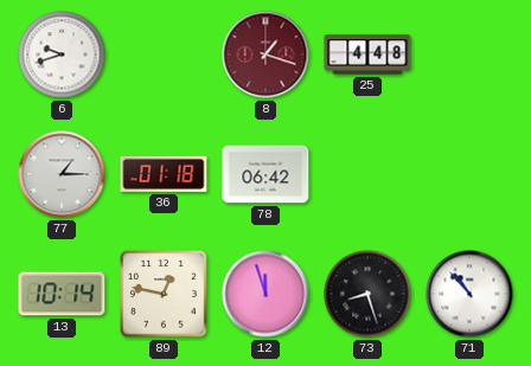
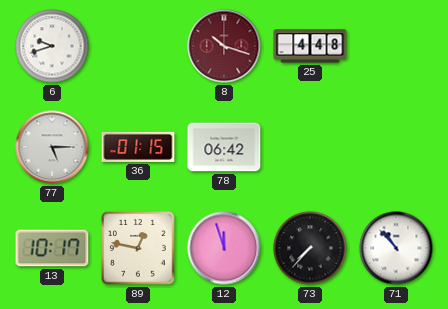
8: 1:18 -> 10:18
77: 1:15 -> 5:15
36: 01:18 -> 01:15
13: 10:14 -> 10:17
73: 8:27 -> 7:37
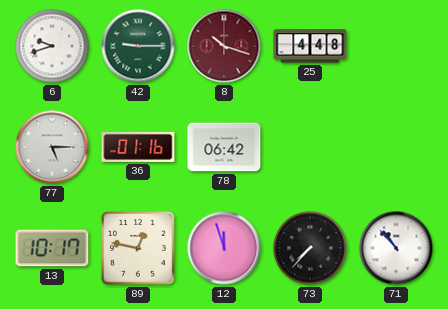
42: none -> 9:15
36: 01:15 -> 01:16
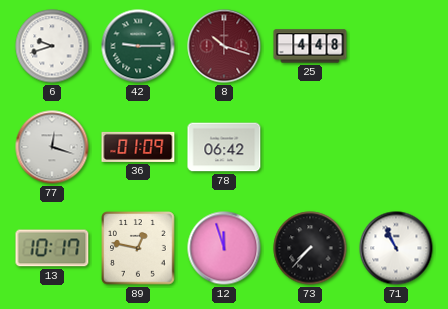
77: 5:15 -> 12:18
36: 01:16 -> 01:09
71: 10:53 -> 10:56
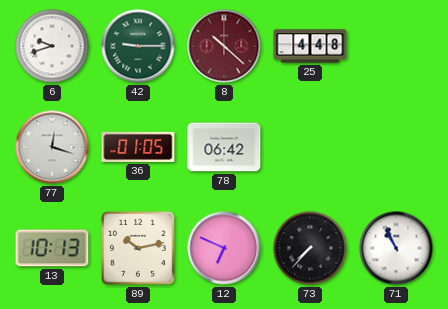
8: 10:18 -> 10:22
36: 01:09 -> 01:05
13: 10:17 -> 10:13
89: 12:47 -> 10:13
12: 11:57 -> 6:49
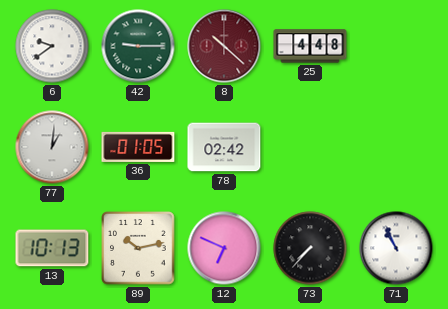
6: 9:42 -> 9:39
77: 12:18 -> 1:01
78: 06:42 -> 02:42
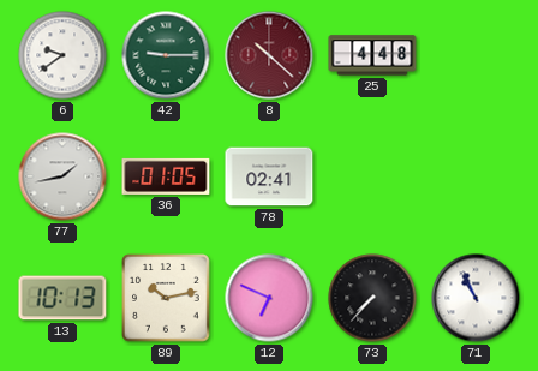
77: 1:01 -> 1:43
78: 02:42 -> 02:41
